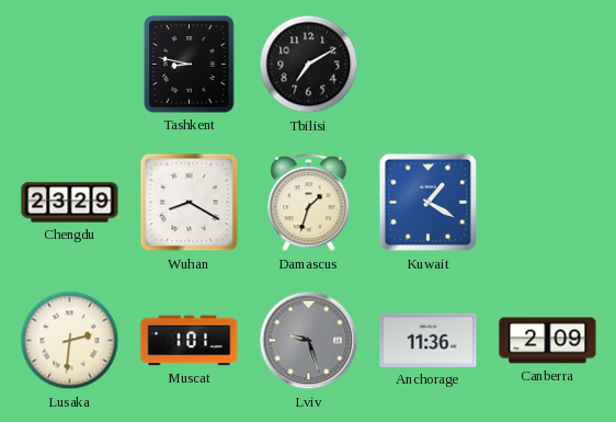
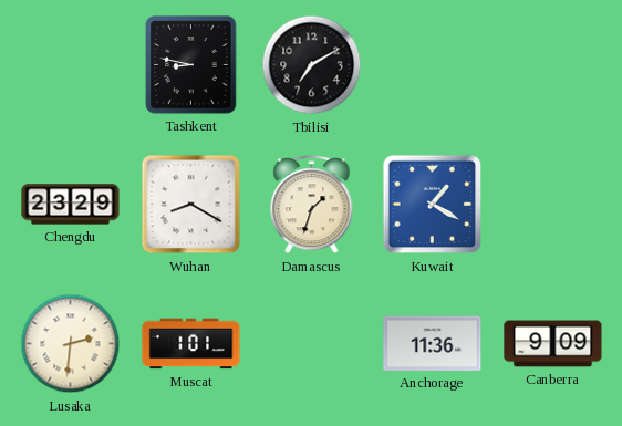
Lviv: 9:27 -> none
Canberra: 2:09 -> 9:09
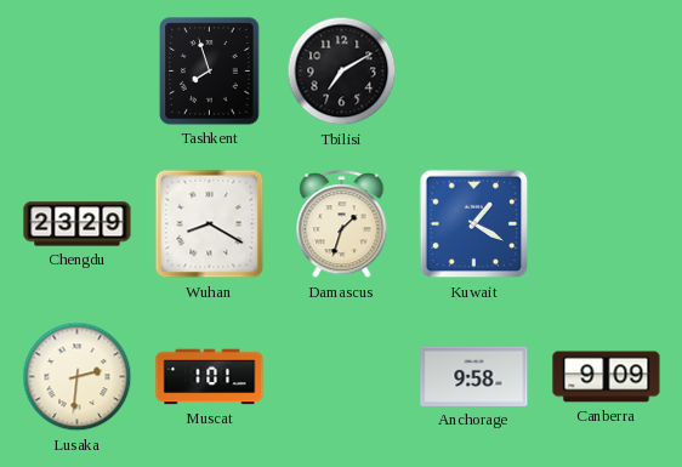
Tashkent: 8:47 -> 7:57
Anchorage: 11:36 -> 9:58
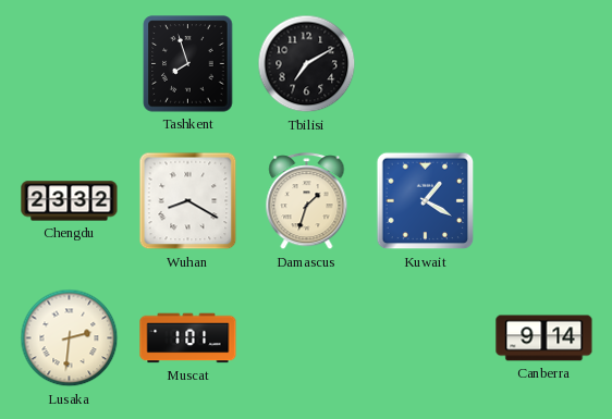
Chengdu: 23:29 -> 23:32
Anchorage: 9:58 -> none
Canberra: 9:09 -> 9:14
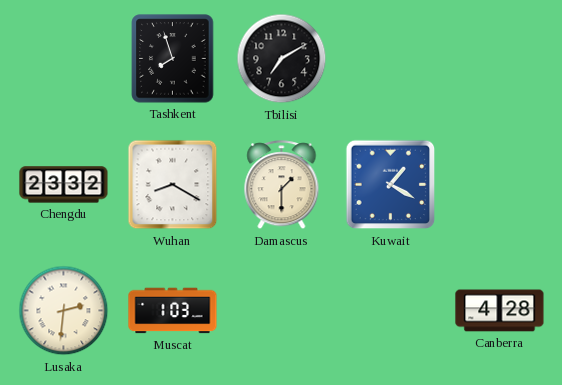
Damascus: 1:33 -> 1:30
Muscat: 1:01 -> 1:03
Canberra: 9:14 -> 4:28
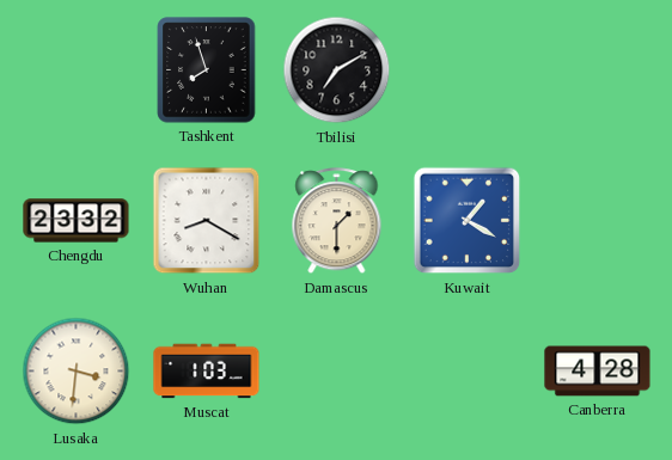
Lusaka: 2:31 -> 3:31
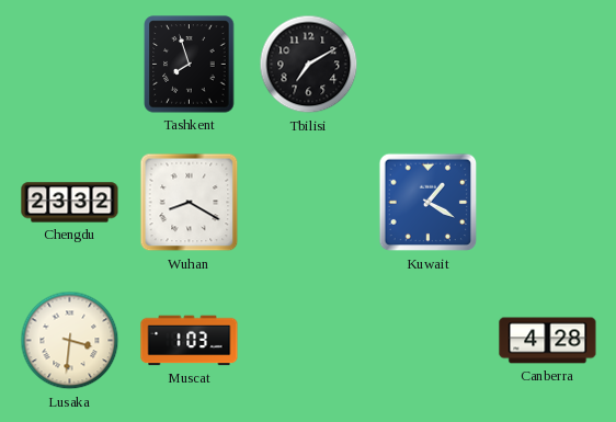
Damascus: 1:30 -> none
